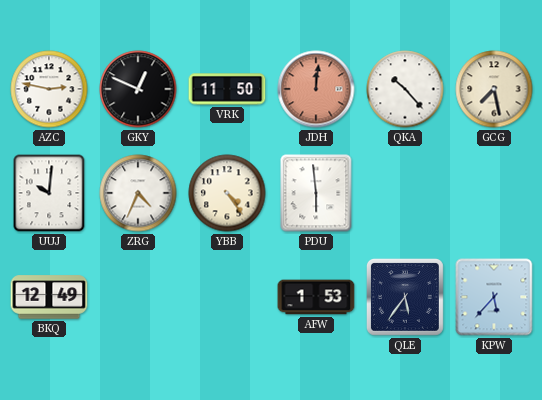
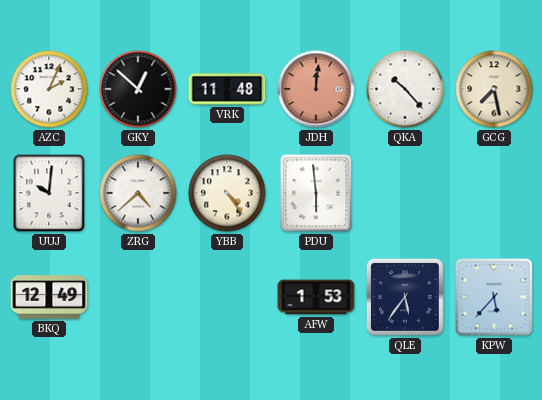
AZC: 2:47 -> 2:04
GKY: 12:49 -> 12:52
VRK: 11:50 -> 11:48
ZRG: 4:34 -> 4:38
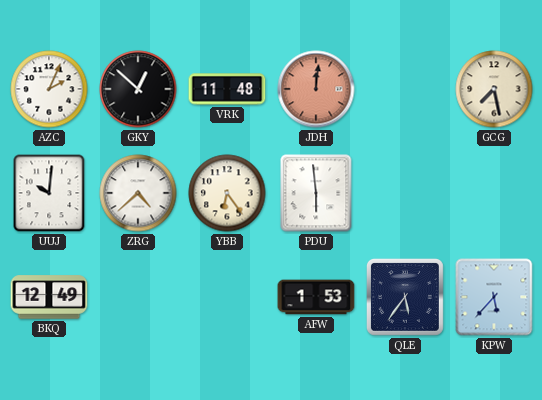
QKA: 10:23 -> none
YBB: 4:24 -> 6:24
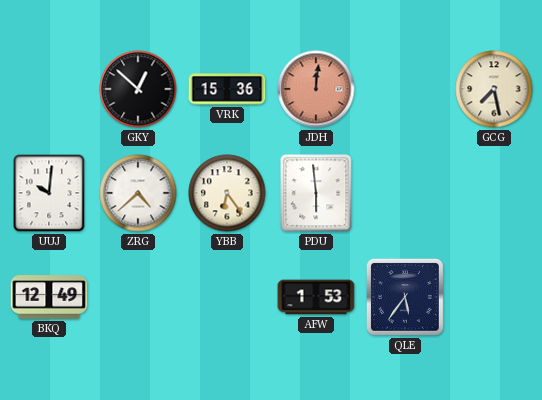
AZC: 2:04 -> none
VRK: 11:48 -> 15:36
KPW: 5:37 -> none
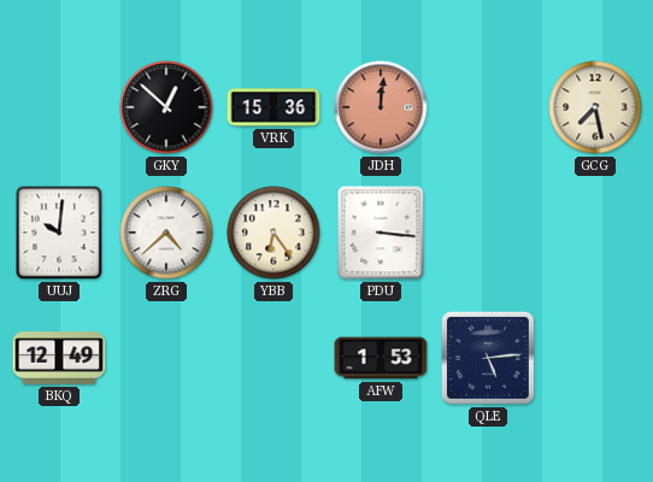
PDU: 5:59 -> 3:16
QLE: 5:36 -> 5:14
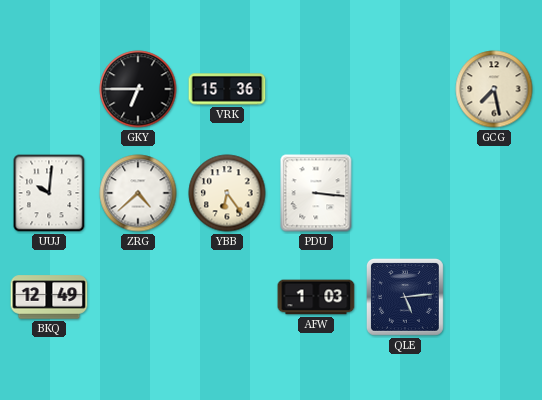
GKY: 12:52 -> 6:45
JDH: 12:01 -> none
AFW: 1:53 -> 1:03
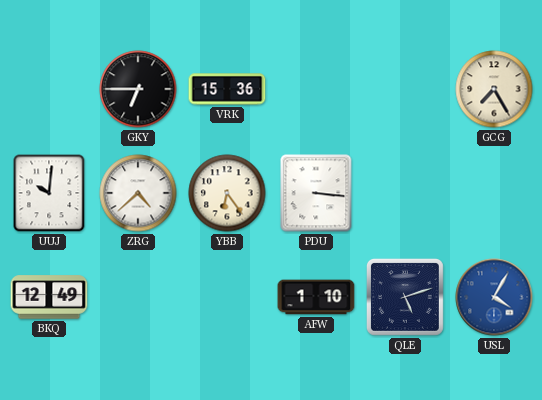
GCG: 7:28 -> 7:25
AFW: 1:03 -> 1:10
QLE: 5:14 -> 5:12
USL: none -> 4:05
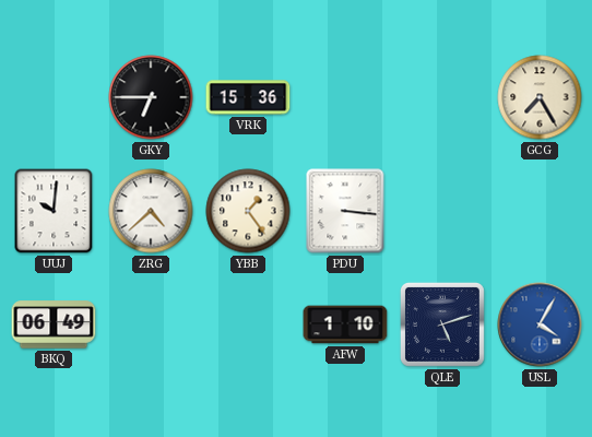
YBB: 6:24 -> 1:24
BKQ: 12:49 -> 06:49
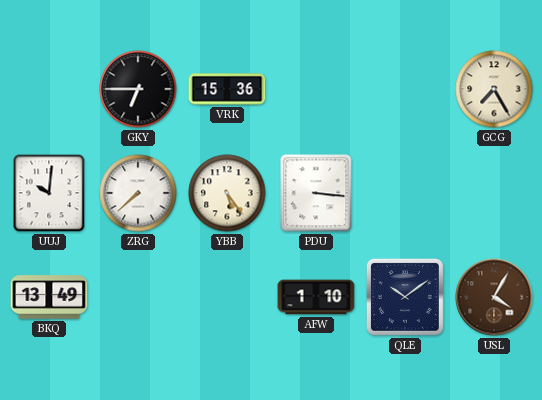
ZRG: 4:38 -> 7:38
YBB: 1:24 -> 5:24
BKQ: 06:49 -> 13:49
QLE: 5:12 -> 10:09
USL dial: blue -> brown
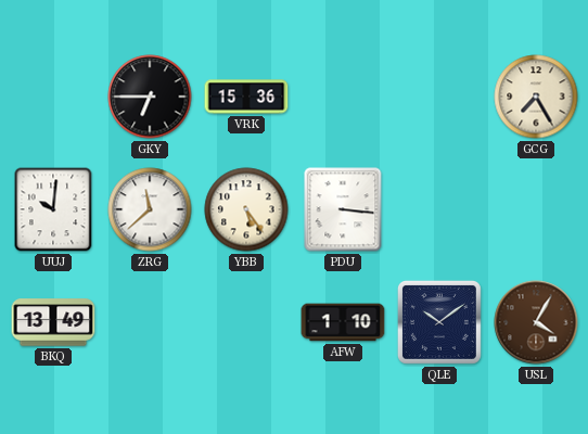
ZRG: 7:38 -> 11:38
